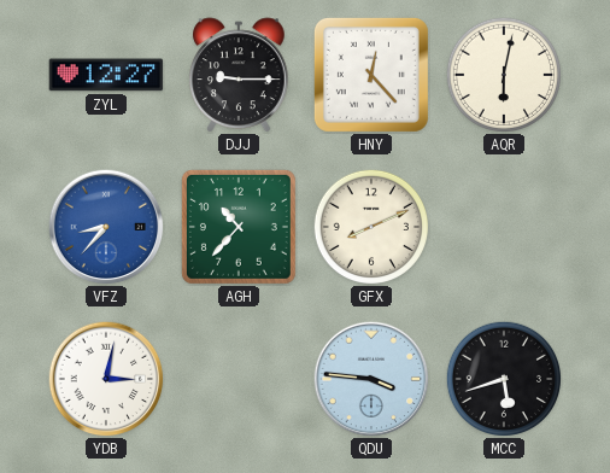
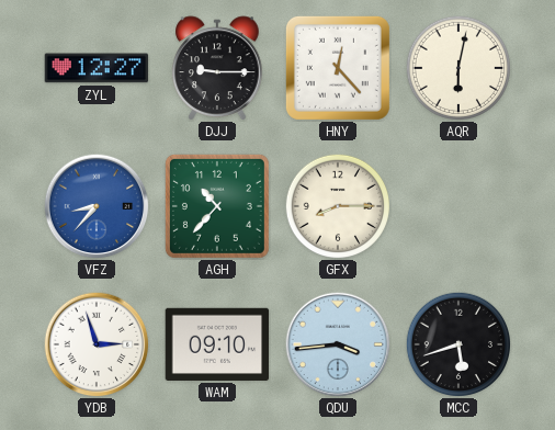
GFX: 8:11 -> 8:15
YDB: 3:02 -> 2:57
WAM: none -> 09:10
QDU: 3:46 -> 3:44
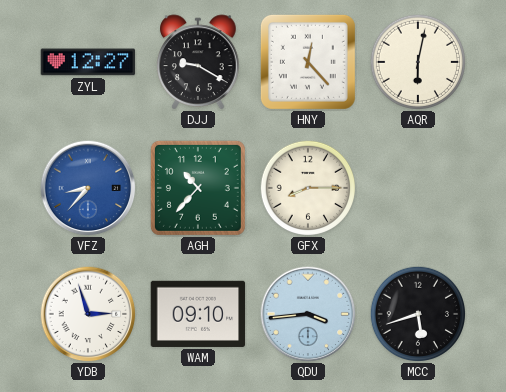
DJJ: 9:15 -> 9:20
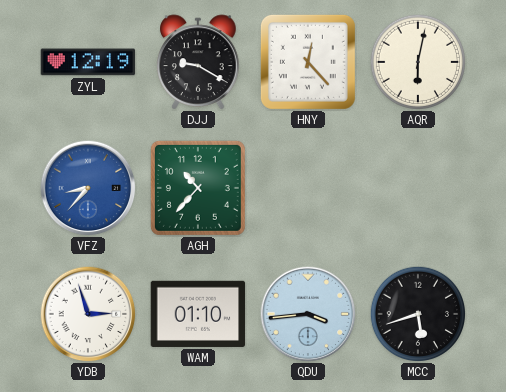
ZYL: 12:27 -> 12:19
GFX: 8:15 -> none
WAM: 09:10 -> 01:10
